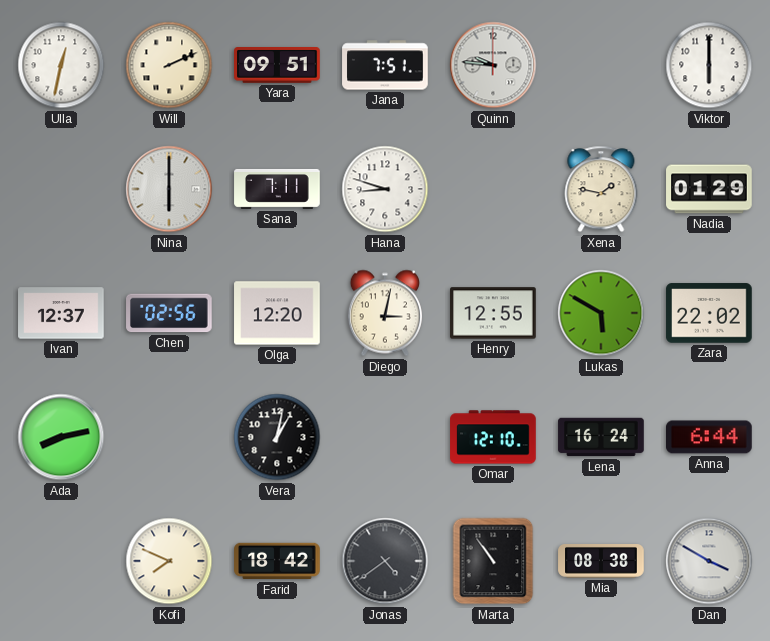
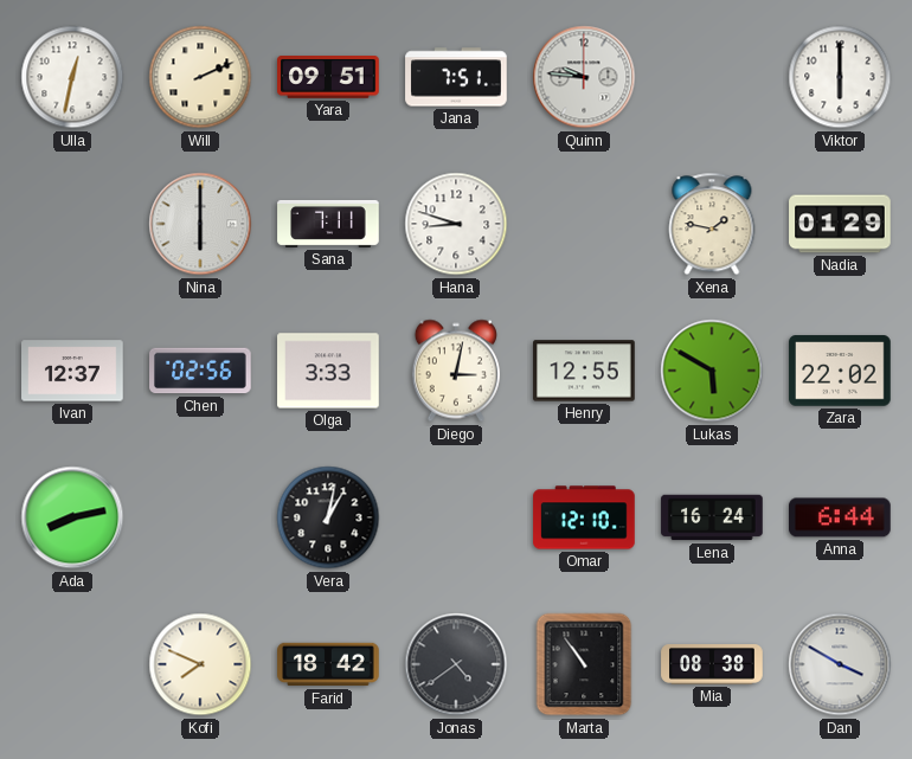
Olga: 12:20 -> 3:33
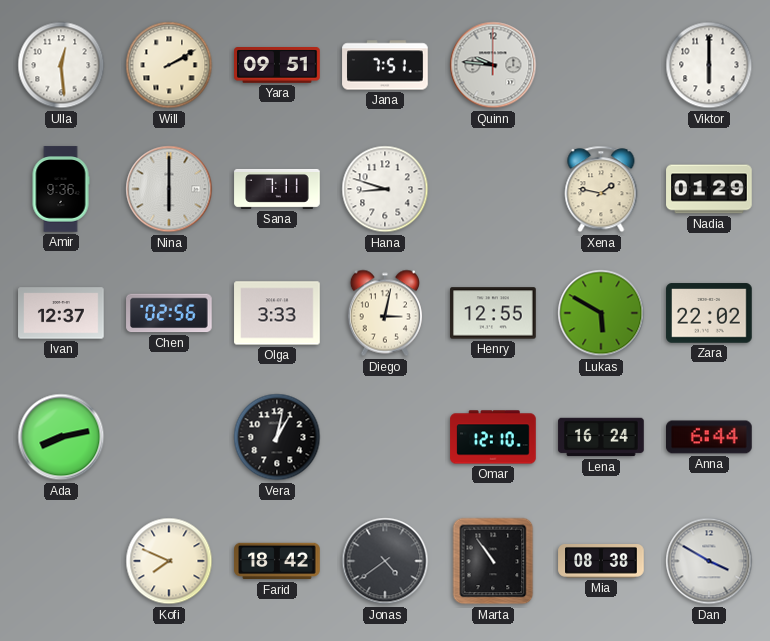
Ulla: 12:32 -> 12:29
Will: 2:11 -> 2:10
Amir: none -> 9:36
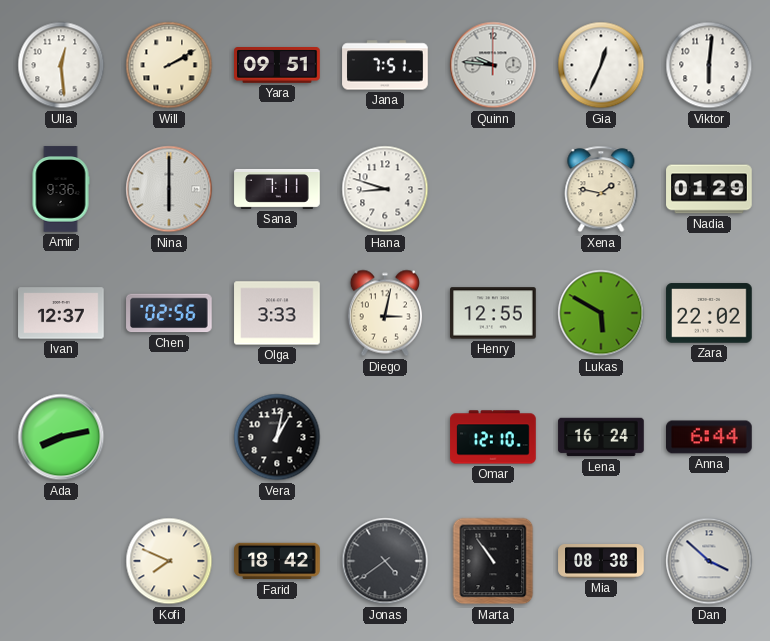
Gia: none -> 12:34
Viktor: 6:00 -> 6:01
Dan: 3:50 -> 3:52
